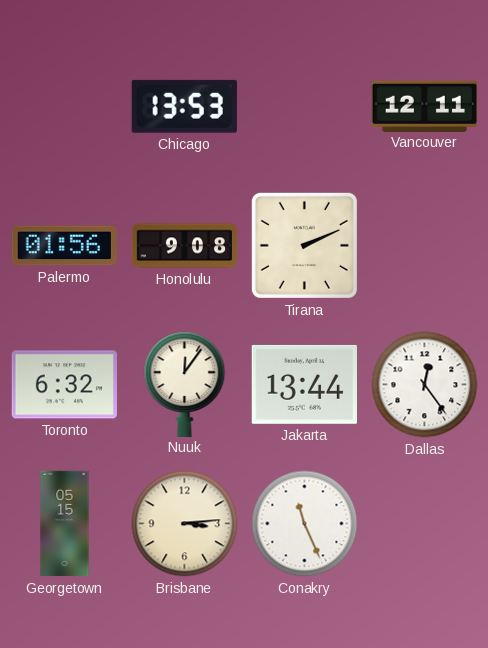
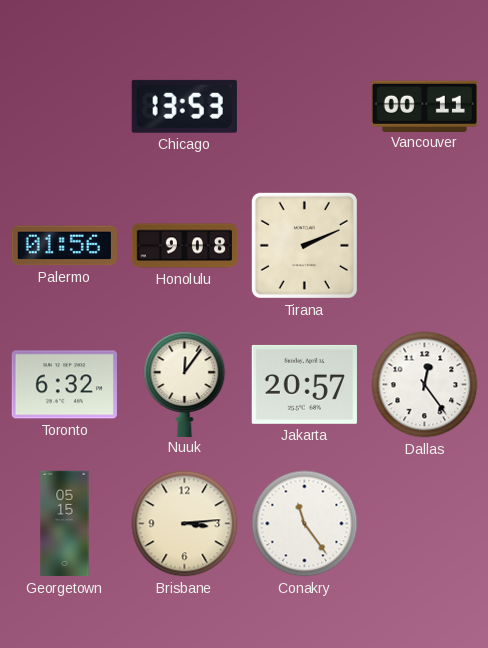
Vancouver: 12:11 -> 00:11
Jakarta: 13:44 -> 20:57
Conakry: 11:26 -> 11:24
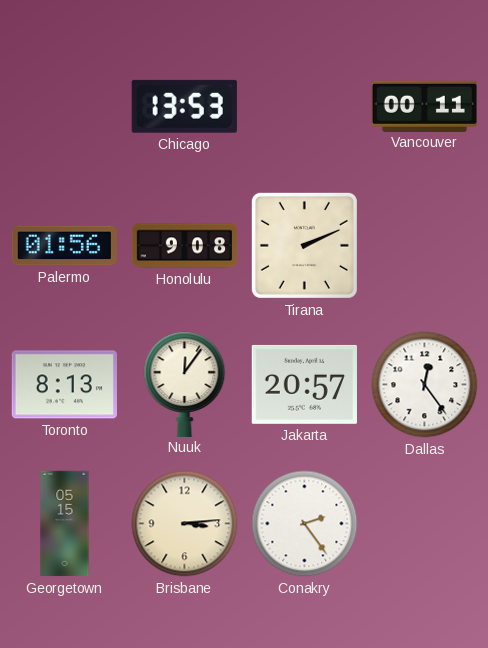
Toronto: 6:32 -> 8:13
Conakry: 11:24 -> 2:24
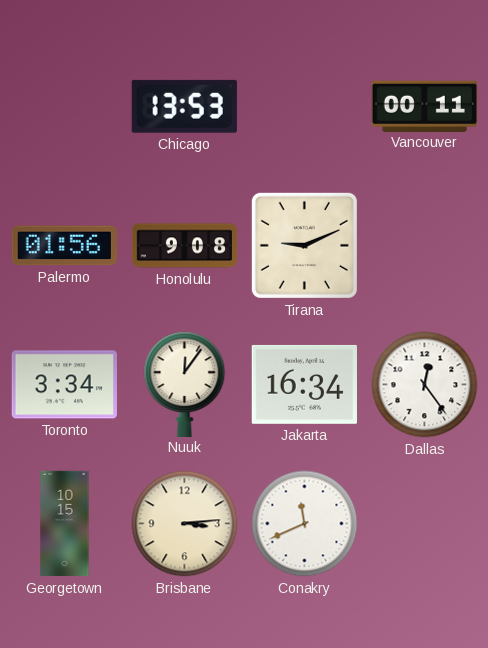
Tirana: 2:11 -> 9:11
Toronto: 8:13 -> 3:34
Jakarta: 20:57 -> 16:34
Georgetown: 05:15 -> 10:15
Conakry: 2:24 -> 11:41
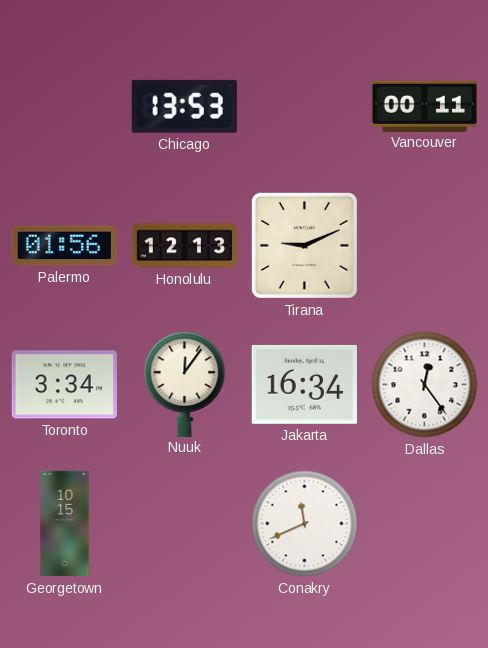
Honolulu: 9:08 -> 12:13
Brisbane: 3:14 -> none
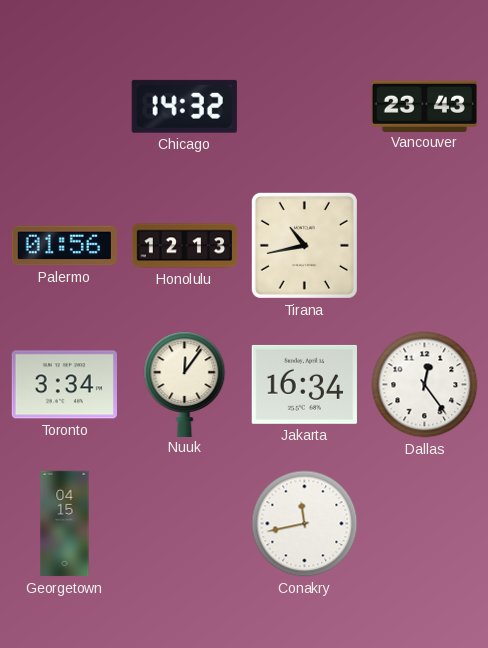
Chicago: 13:53 -> 14:32
Vancouver: 00:11 -> 23:43
Tirana: 9:11 -> 10:43
Georgetown: 10:15 -> 04:15
Conakry: 11:41 -> 11:43
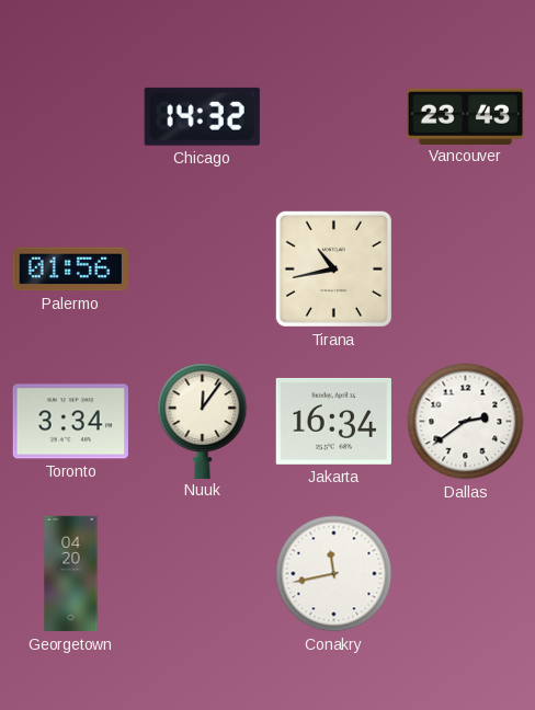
Honolulu: 12:13 -> none
Dallas: 12:24 -> 2:39
Georgetown: 04:15 -> 04:20
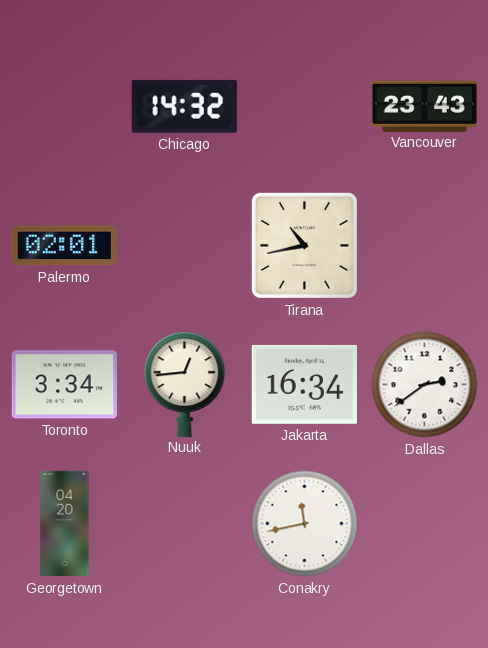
Palermo: 01:56 -> 02:01
Nuuk: 12:06 -> 12:44
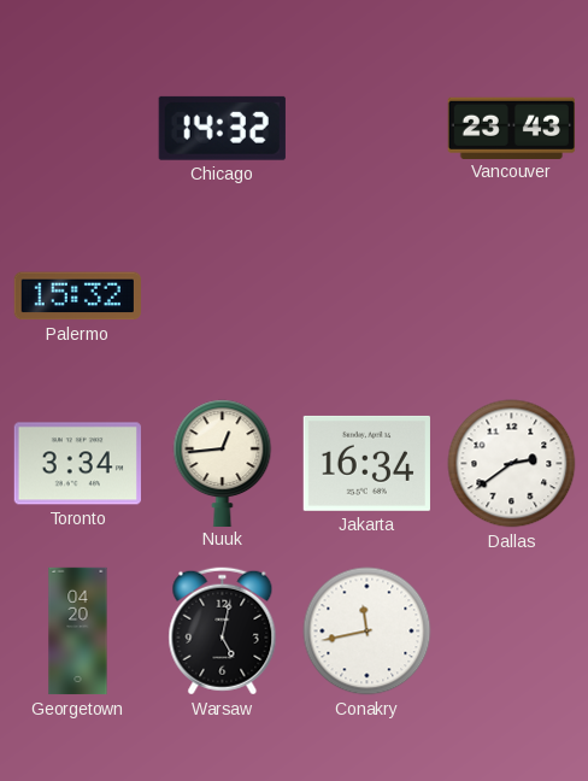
Palermo: 02:01 -> 15:32
Tirana: 10:43 -> none
Warsaw: none -> 5:02
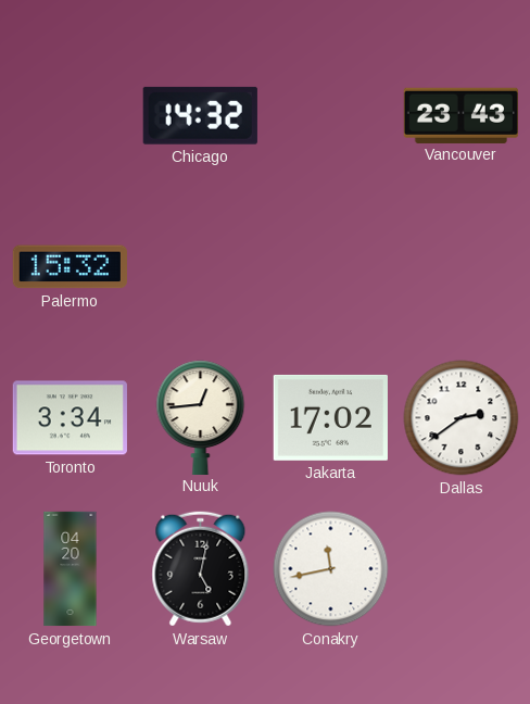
Jakarta: 16:34 -> 17:02
